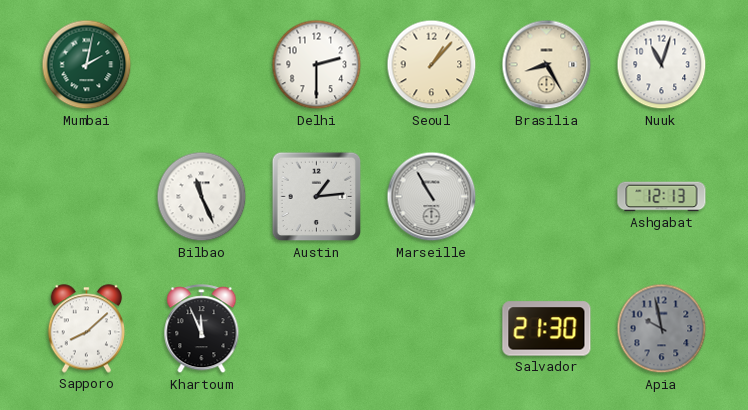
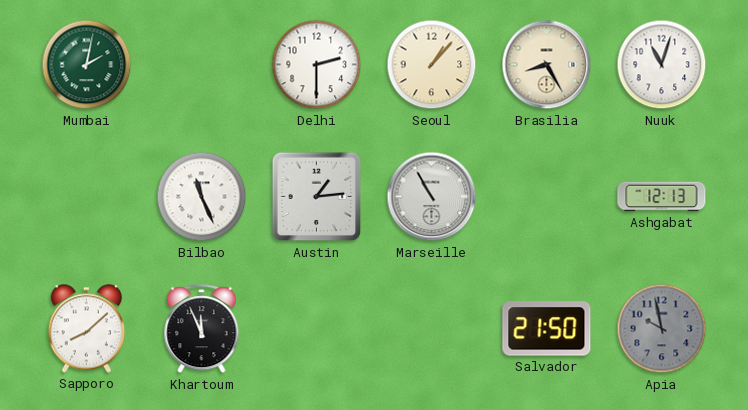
Salvador: 21:30 -> 21:50
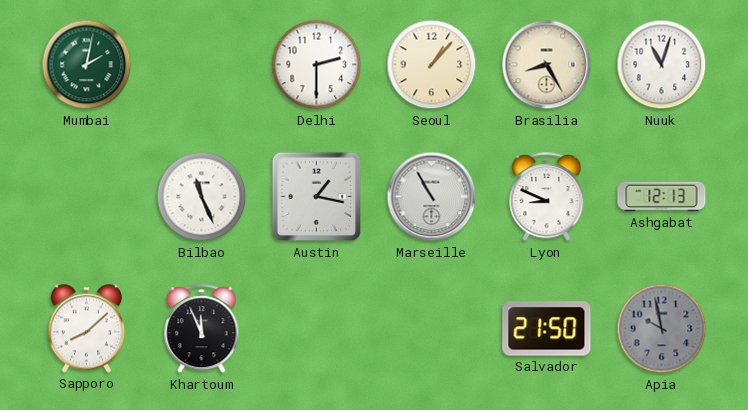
Austin: 1:14 -> 1:17
Lyon: none -> 8:49
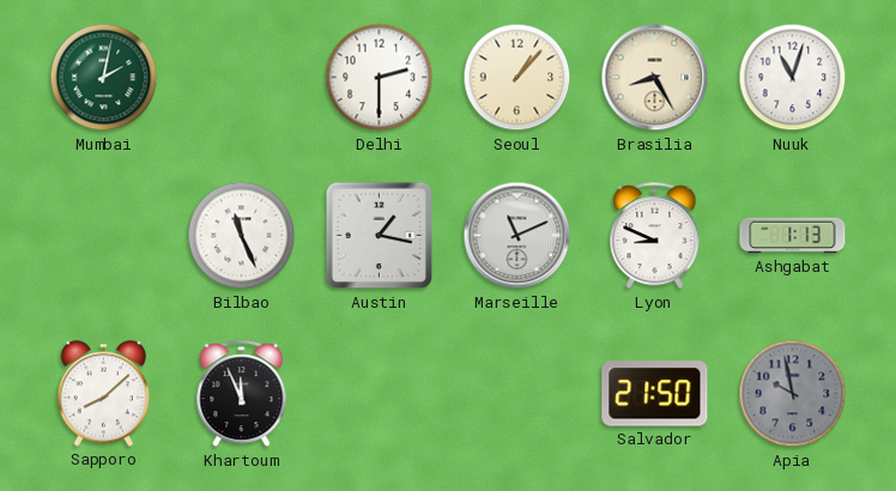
Marseille: 10:55 -> 11:11
Ashgabat: 12:13 -> 1:13
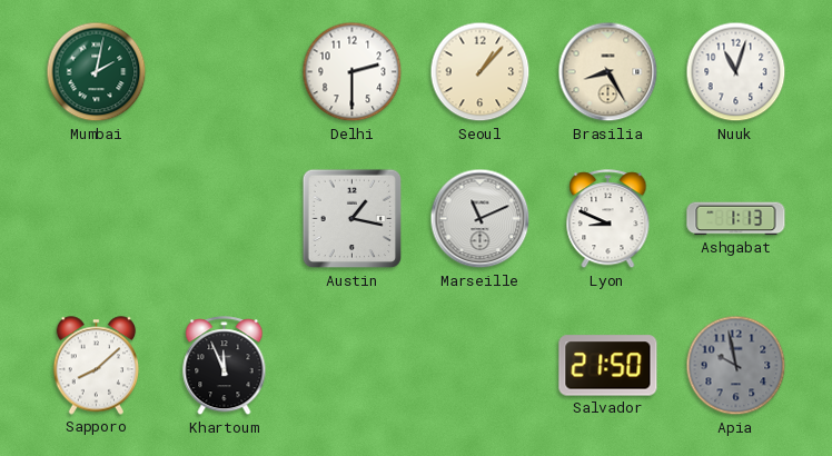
Bilbao: 11:26 -> none
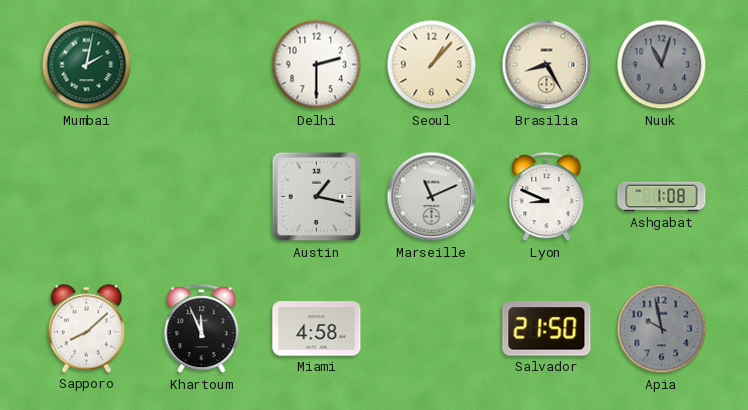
Nuuk dial: white -> grey
Ashgabat: 1:13 -> 1:08
Miami: none -> 4:58
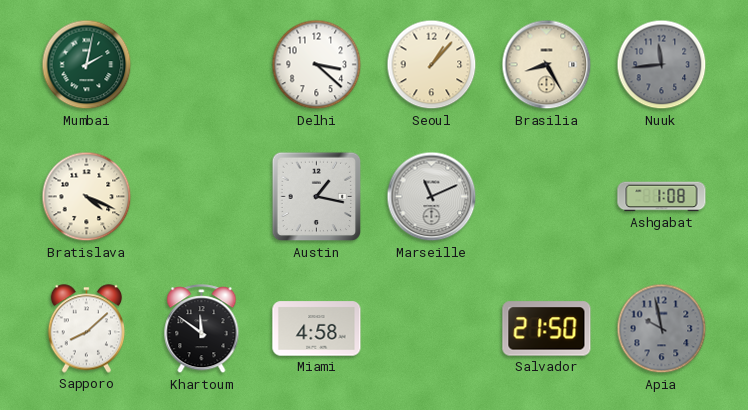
Delhi: 2:30 -> 3:22
Nuuk: 11:03 -> 11:44
Bratislava: none -> 4:19
Lyon: 8:49 -> none
Khartoum: 11:56 -> 11:51
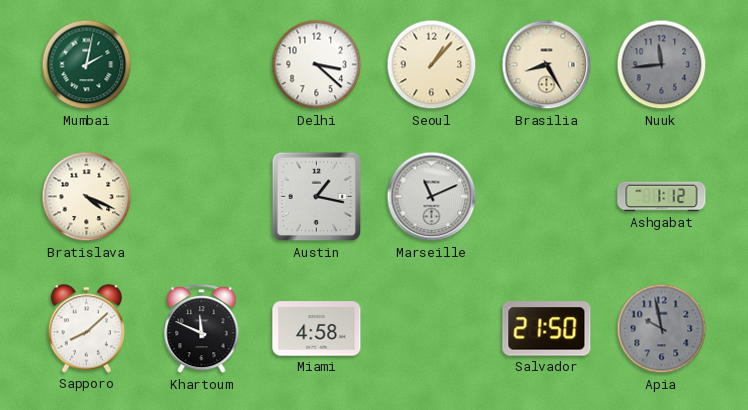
Ashgabat: 1:08 -> 1:12
Khartoum: 11:51 -> 11:49
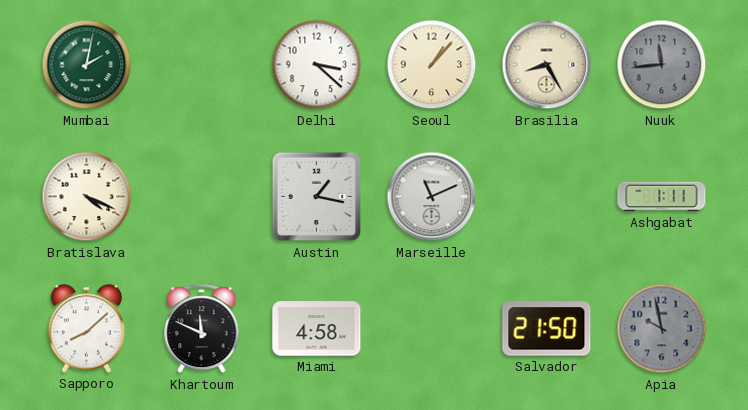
Ashgabat: 1:12 -> 1:11
